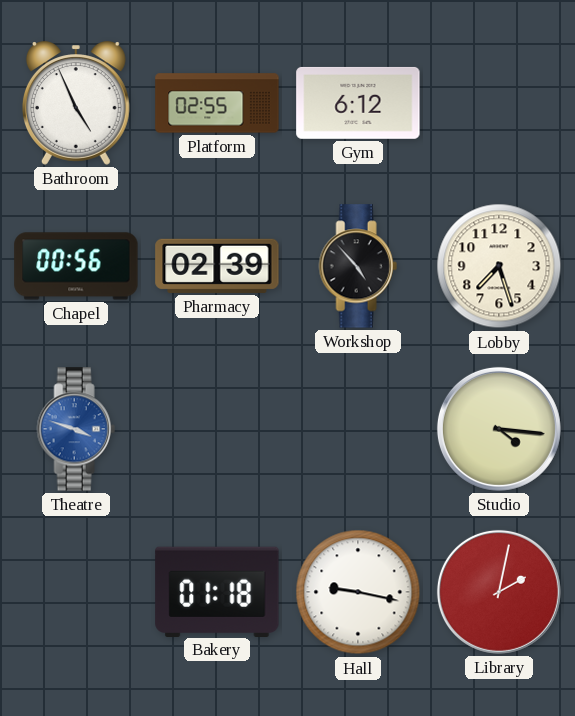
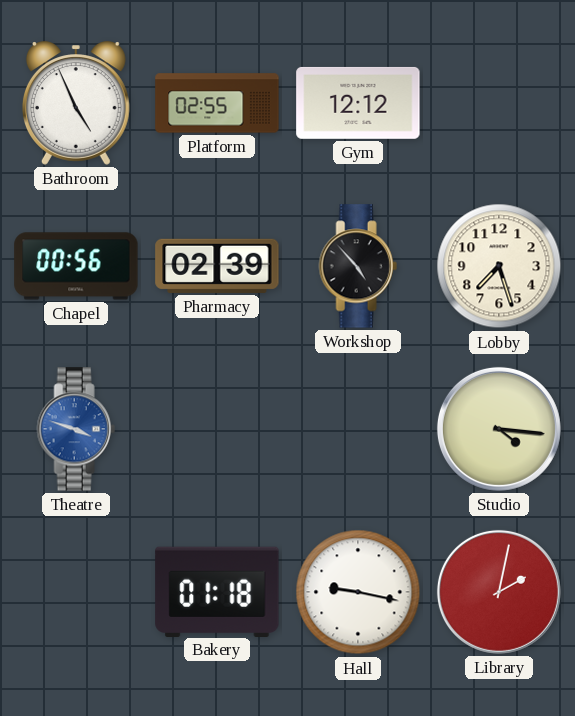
Gym: 6:12 -> 12:12
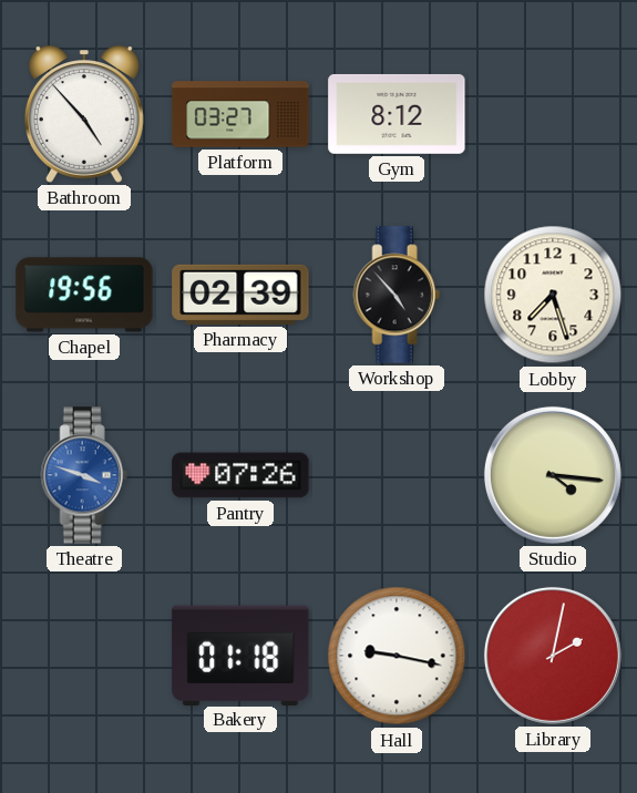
Bathroom: 4:56 -> 4:53
Platform: 02:55 -> 03:27
Gym: 12:12 -> 8:12
Chapel: 00:56 -> 19:56
Pantry: none -> 07:26
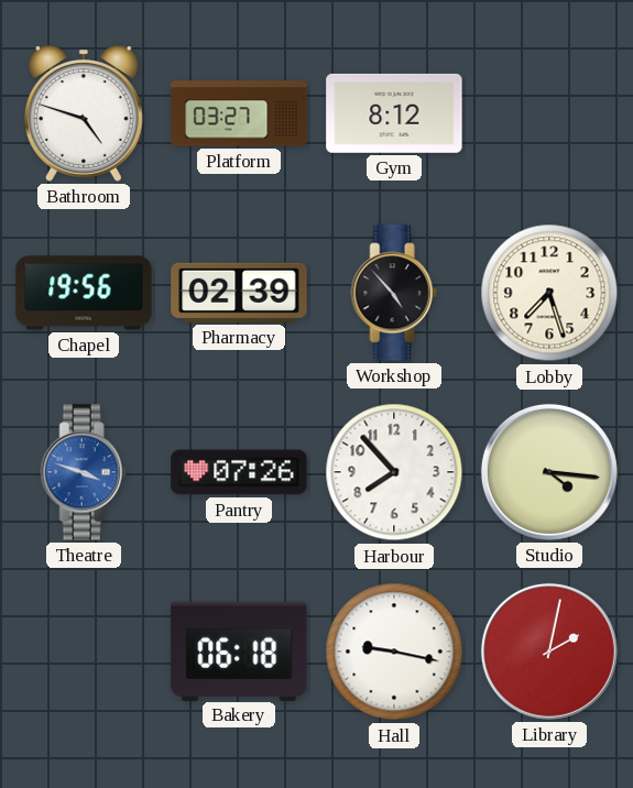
Bathroom: 4:53 -> 4:48
Harbour: none -> 7:53
Bakery: 01:18 -> 06:18
